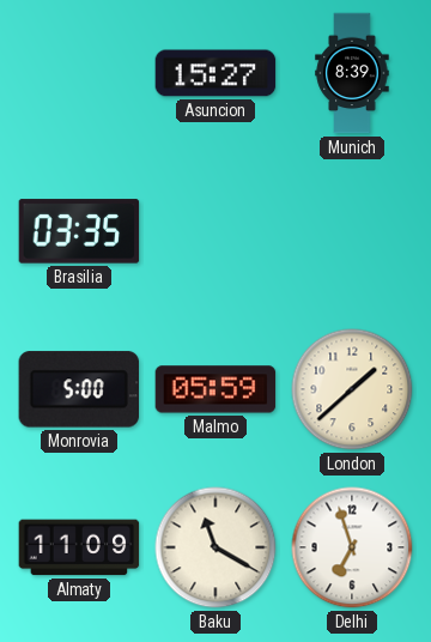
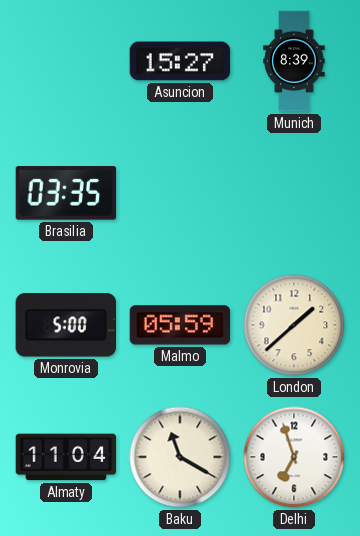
Almaty: 11:09 -> 11:04
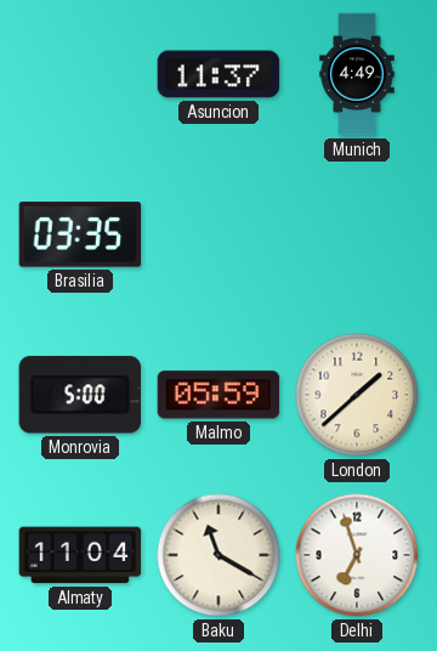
Asuncion: 15:27 -> 11:37
Munich: 8:39 -> 4:49
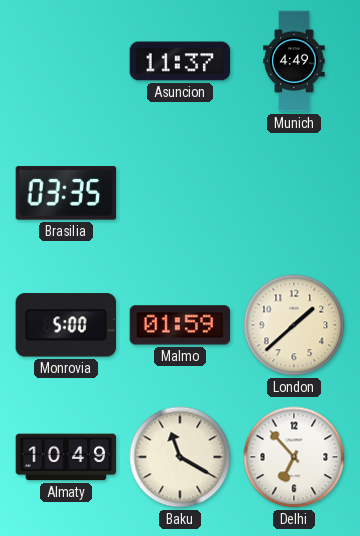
Malmo: 05:59 -> 01:59
Almaty: 11:04 -> 10:49
Delhi: 6:57 -> 6:53
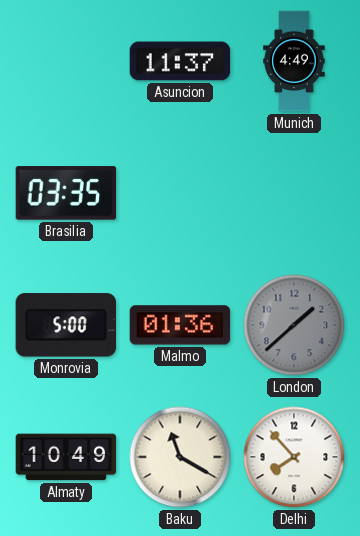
Malmo: 01:59 -> 01:36
London dial: cream -> grey
Delhi: 6:53 -> 7:53
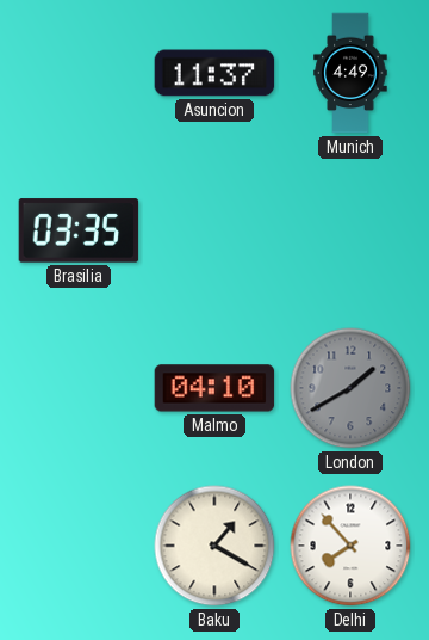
Monrovia: 5:00 -> none
Malmo: 01:36 -> 04:10
London: 1:38 -> 1:40
Almaty: 10:49 -> none
Baku: 11:20 -> 1:20
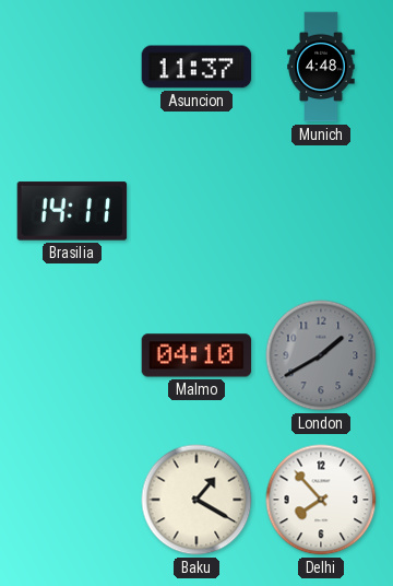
Munich: 4:49 -> 4:48
Brasilia: 03:35 -> 14:11
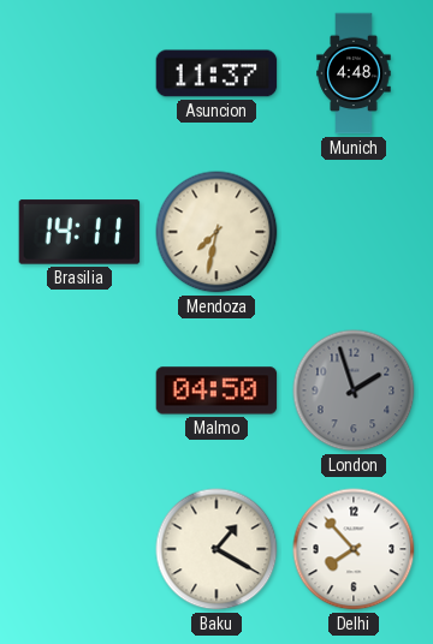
Mendoza: none -> 7:32
Malmo: 04:10 -> 04:50
London: 1:40 -> 1:57
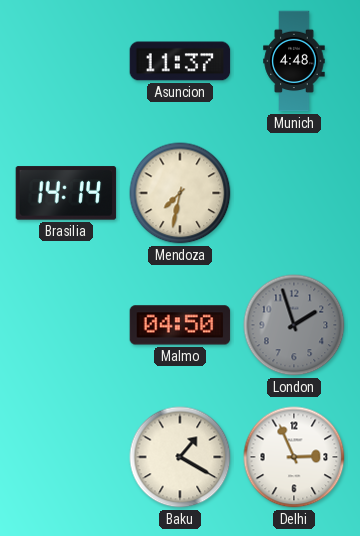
Brasilia: 14:11 -> 14:14
Delhi: 7:53 -> 2:56
